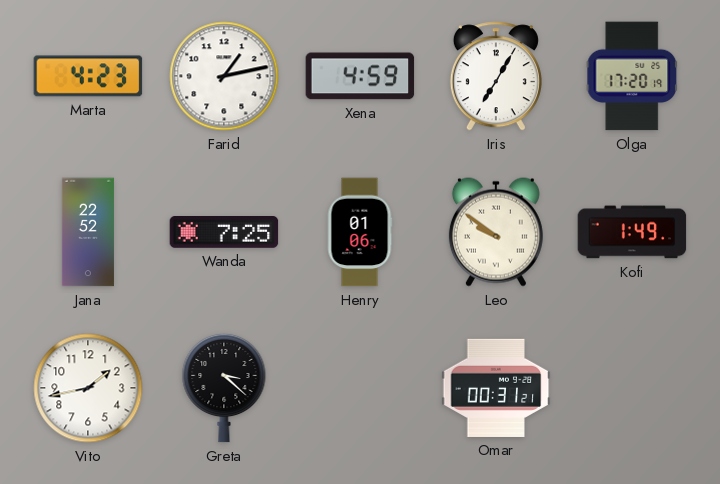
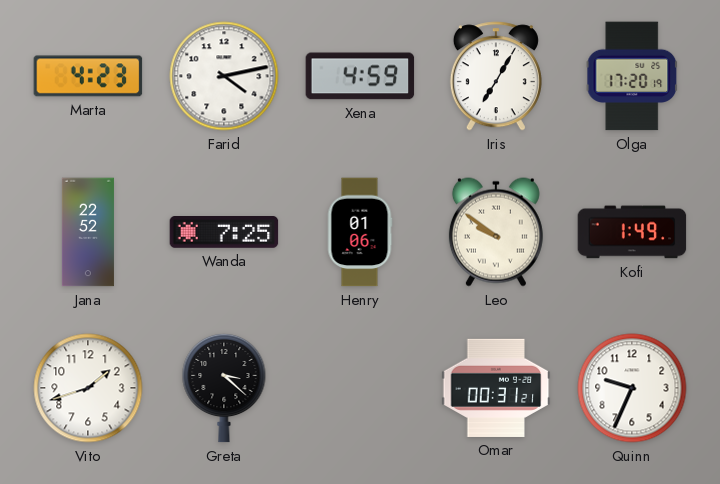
Farid: 1:13 -> 4:13
Vito: 1:43 -> 1:42
Quinn: none -> 9:34
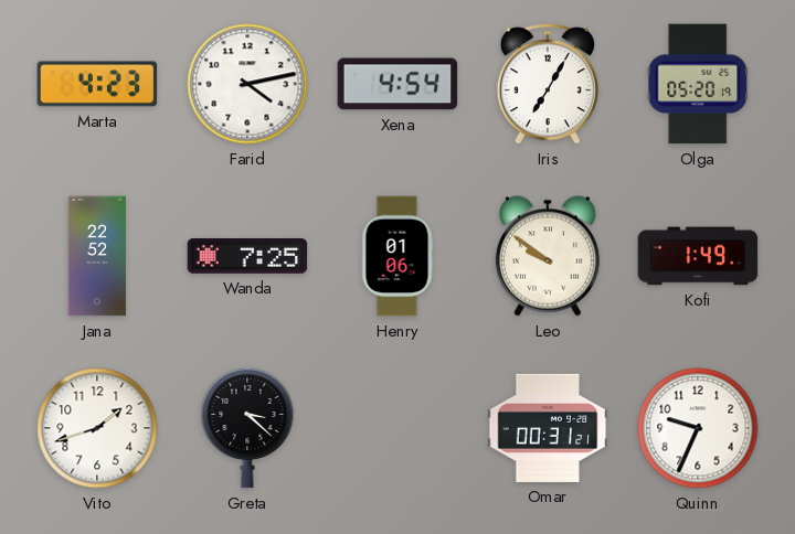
Xena: 4:59 -> 4:54
Olga: 17:20 -> 05:20
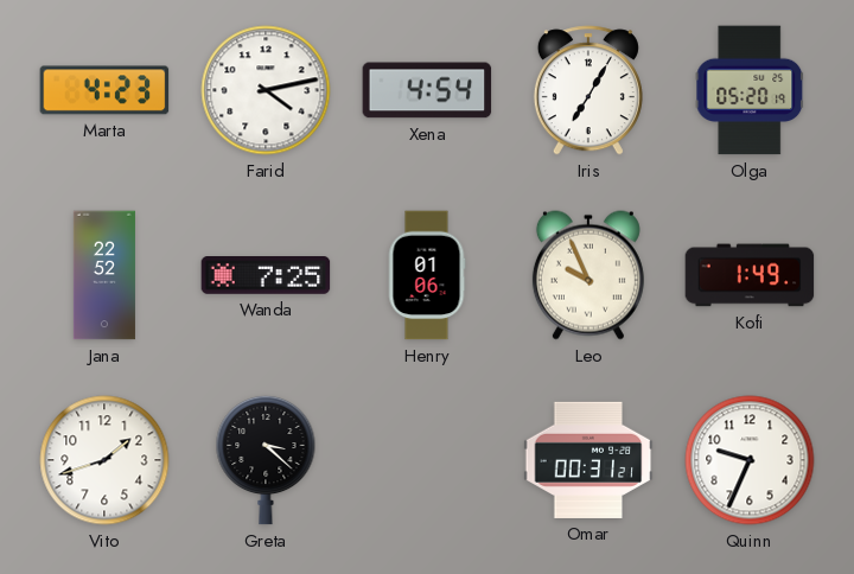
Leo: 9:51 -> 9:56
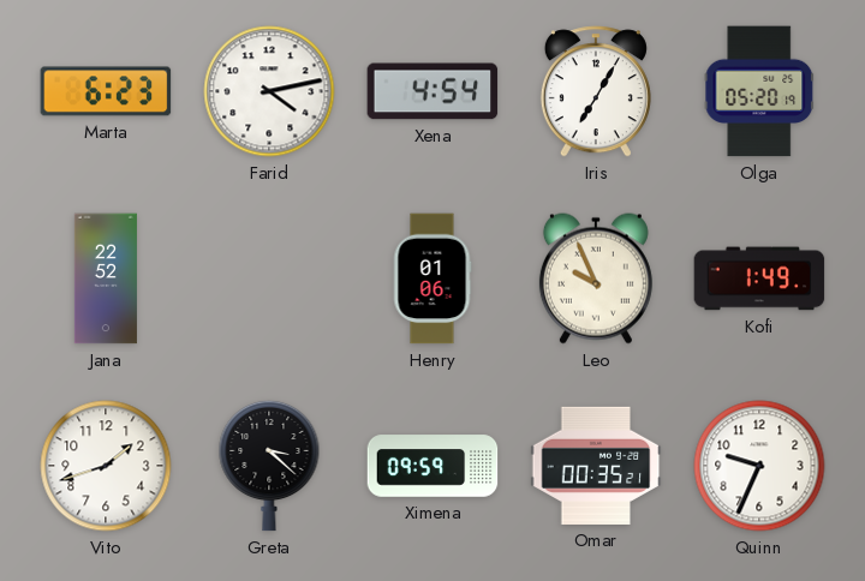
Marta: 4:23 -> 6:23
Wanda: 7:25 -> none
Ximena: none -> 09:59
Omar: 00:31 -> 00:35
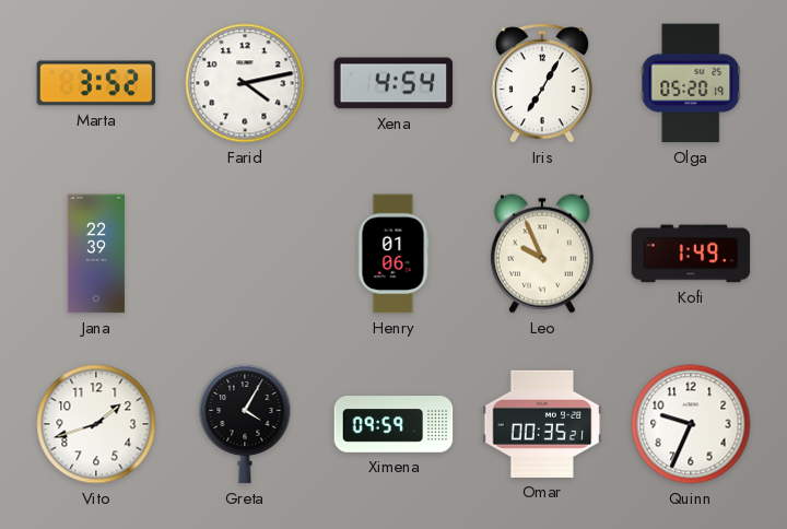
Marta: 6:23 -> 3:52
Jana: 22:52 -> 22:39
Greta: 3:22 -> 4:05
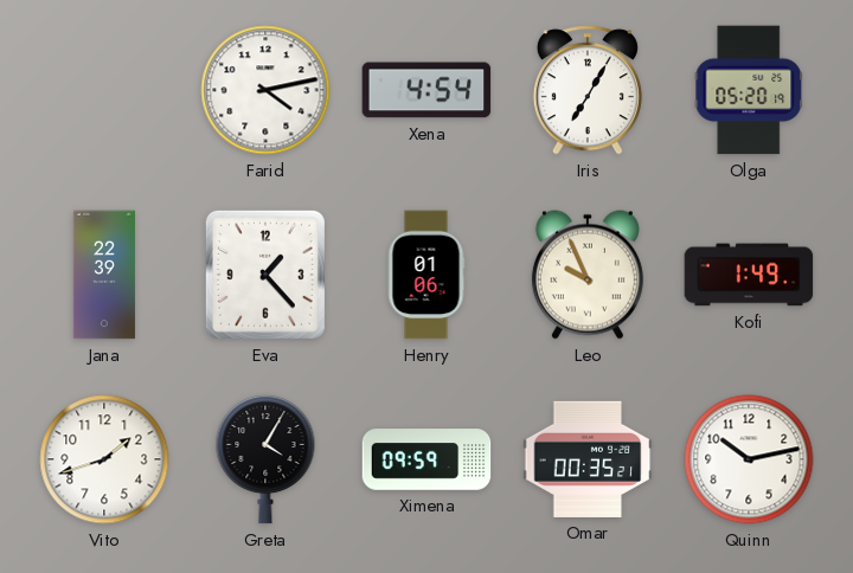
Marta: 3:52 -> none
Eva: none -> 1:23
Quinn: 9:34 -> 10:13
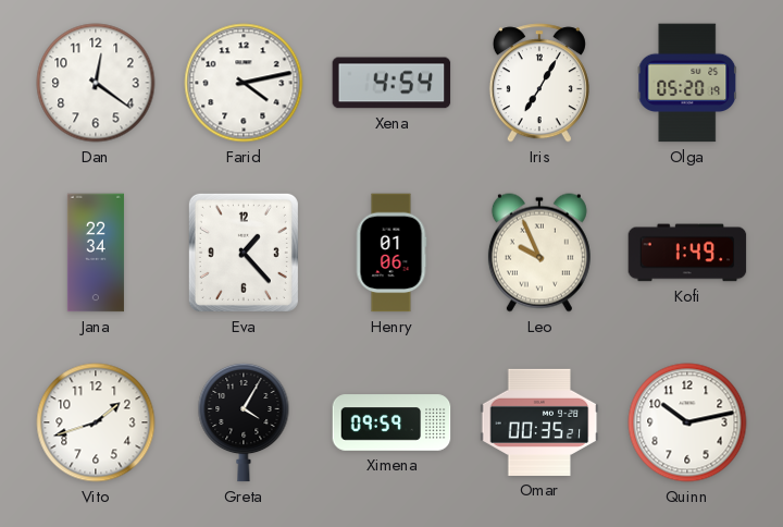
Dan: none -> 12:21
Jana: 22:39 -> 22:34
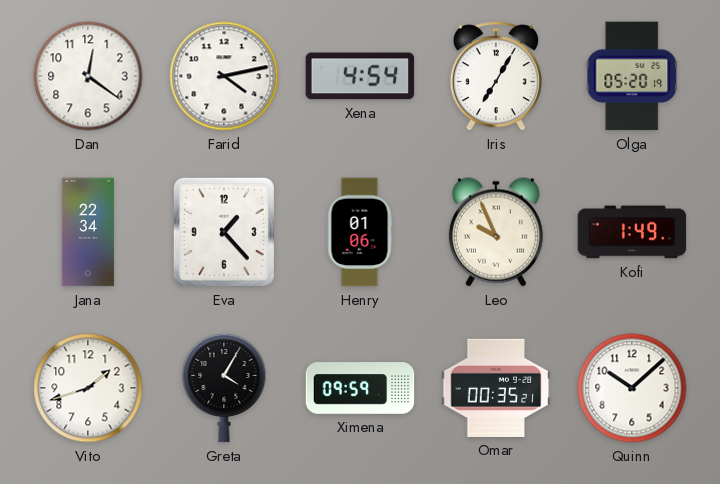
Quinn: 10:13 -> 10:08
